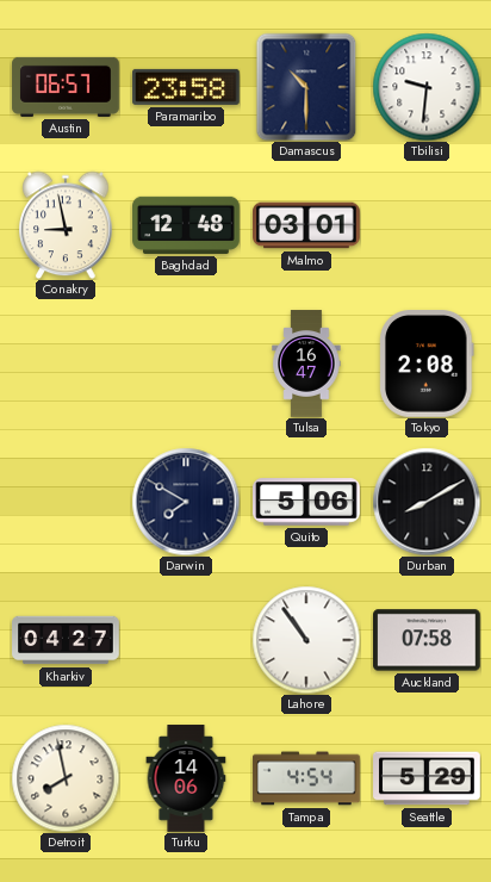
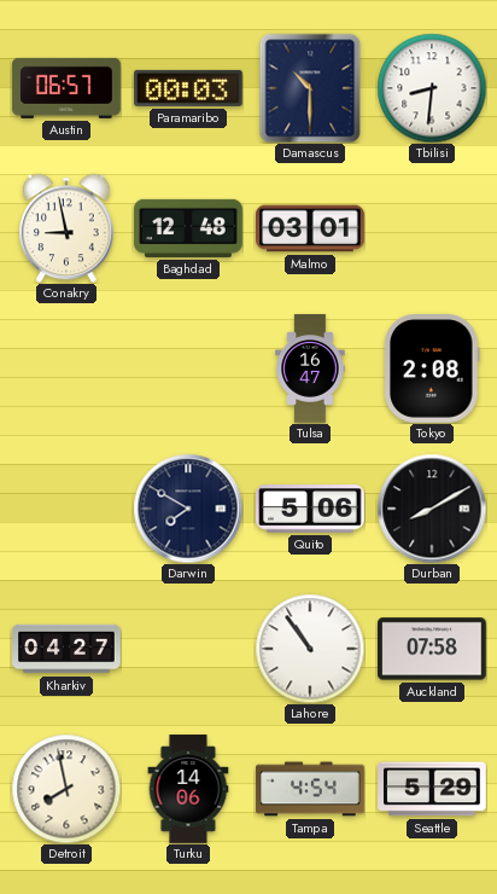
Paramaribo: 23:58 -> 00:03
Tbilisi: 9:31 -> 8:31
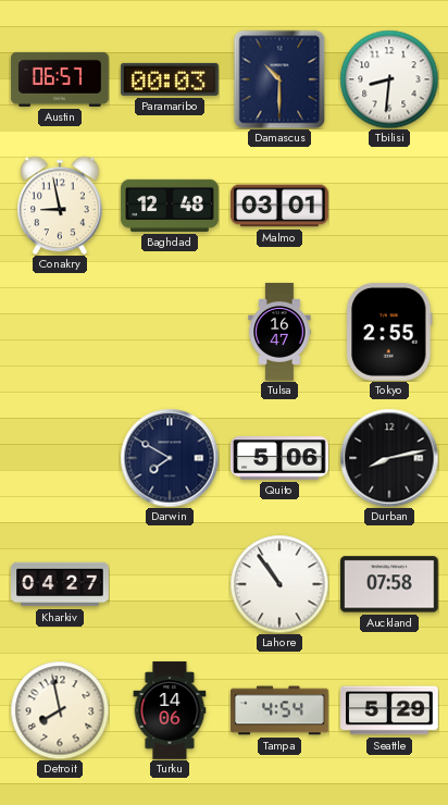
Tokyo: 2:08 -> 2:55
Durban: 8:10 -> 8:13
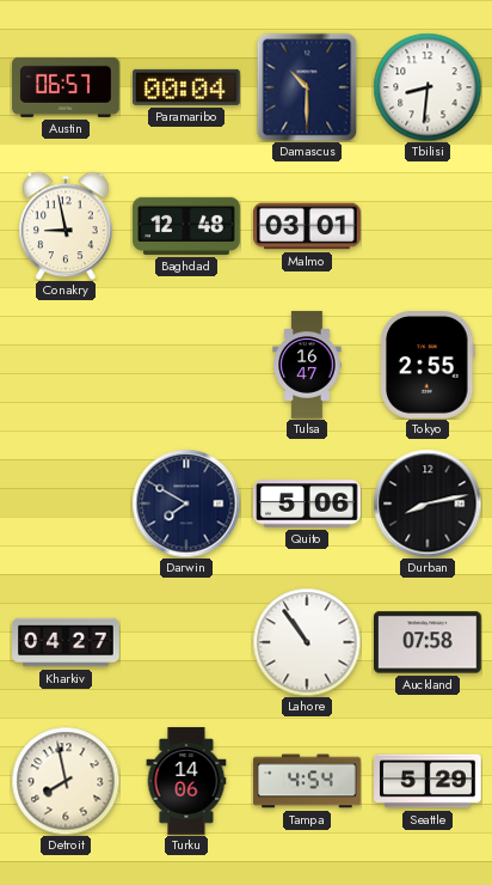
Paramaribo: 00:03 -> 00:04
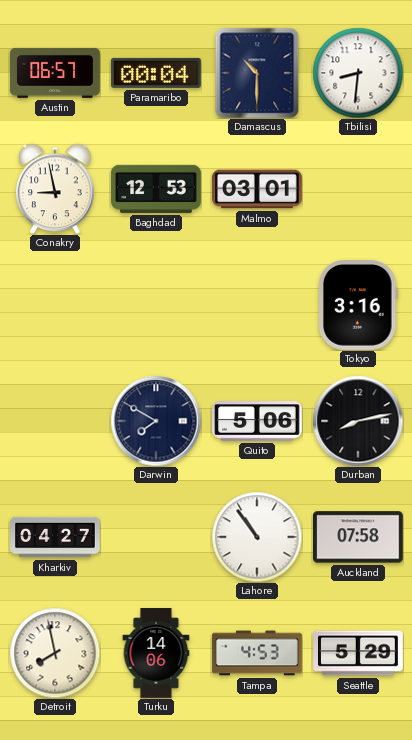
Baghdad: 12:48 -> 12:53
Tulsa: 16:47 -> none
Tokyo: 2:55 -> 3:16
Tampa: 4:54 -> 4:53
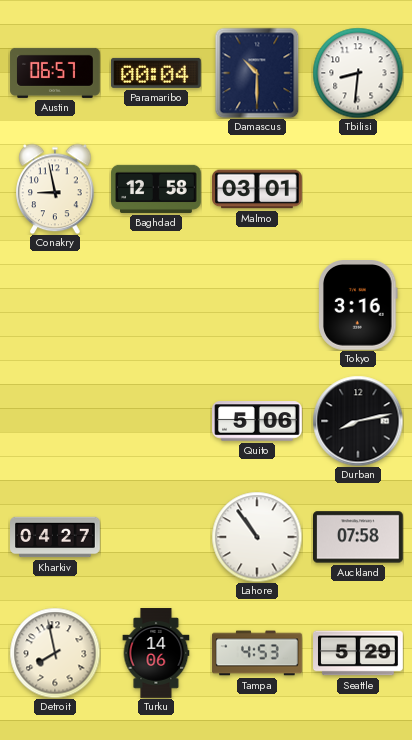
Baghdad: 12:53 -> 12:58
Darwin: 7:50 -> none
